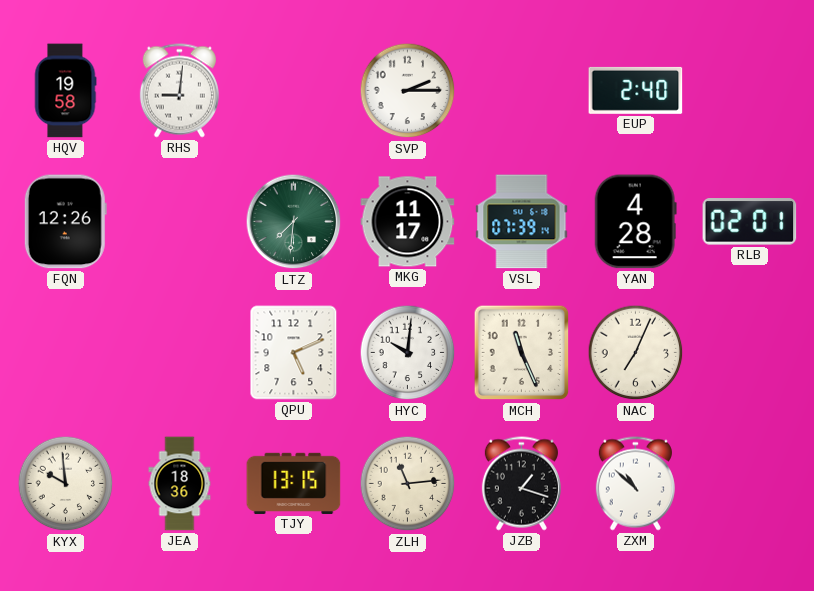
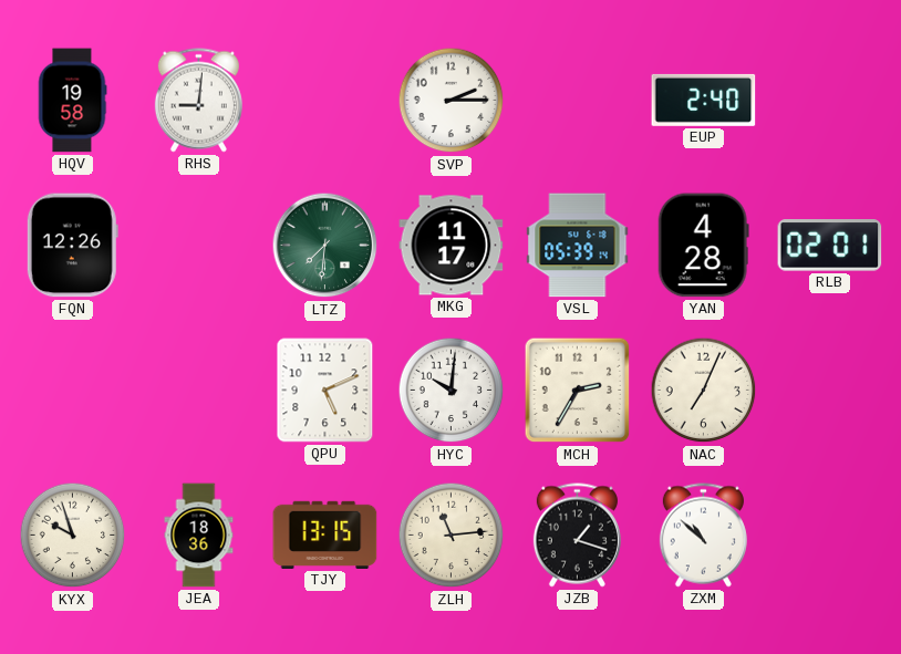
VSL: 07:39 -> 05:39
MCH: 11:26 -> 2:35
KYX: 9:59 -> 9:57
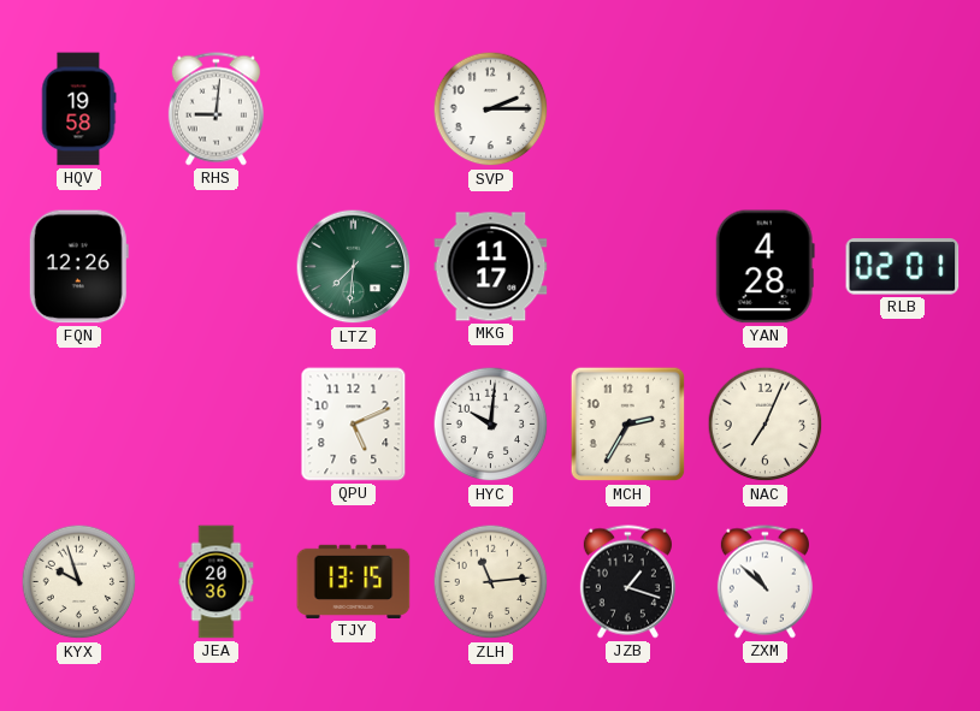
EUP: 2:40 -> none
VSL: 05:39 -> none
JEA: 18:36 -> 20:36
